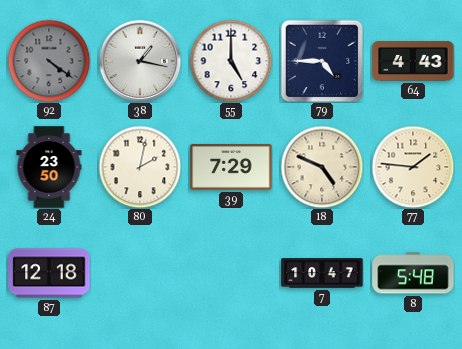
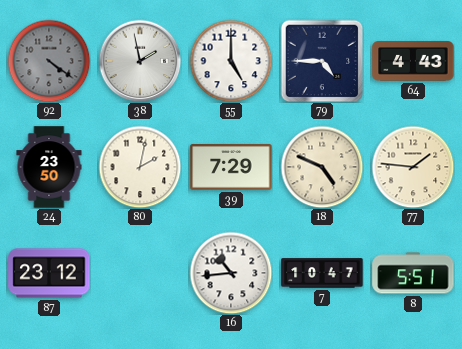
38: 1:17 -> 1:58
87: 12:18 -> 23:12
16: none -> 10:44
8: 5:48 -> 5:51
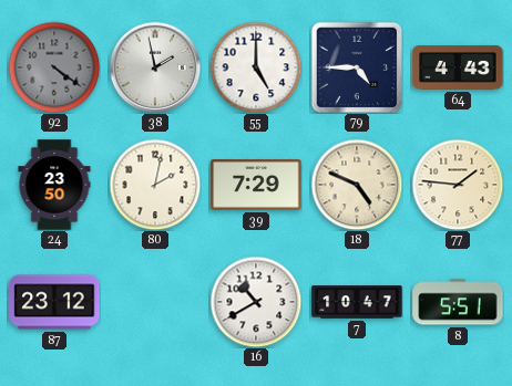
16: 10:44 -> 10:40
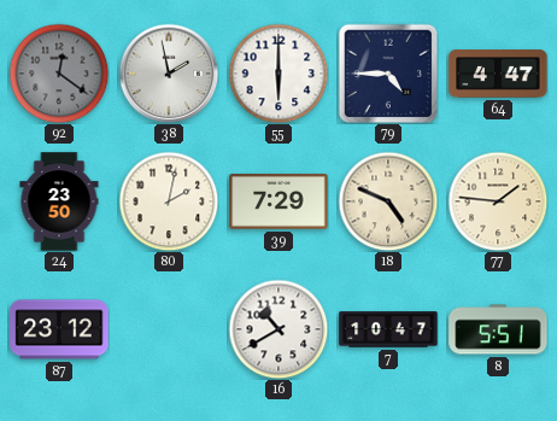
92: 4:21 -> 12:21
55: 5:00 -> 6:00
64: 4:43 -> 4:47
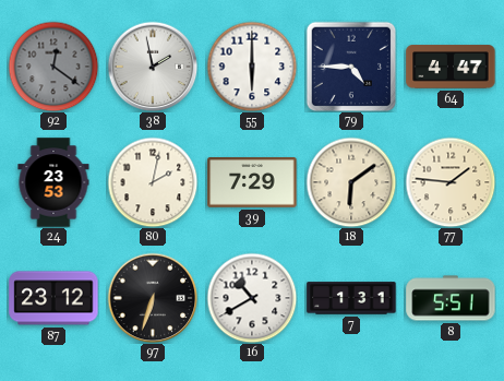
24: 23:50 -> 23:53
18: 4:49 -> 6:09
97: none -> 6:33
7: 10:47 -> 1:31
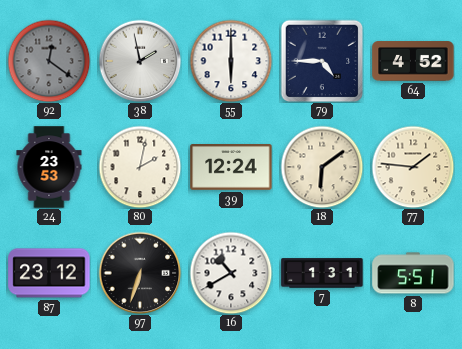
64: 4:47 -> 4:52
39: 7:29 -> 12:24
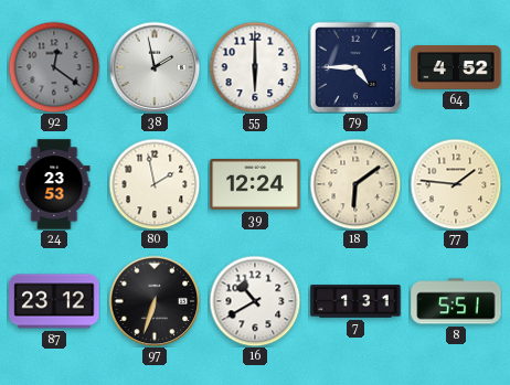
80: 2:02 -> 1:58
